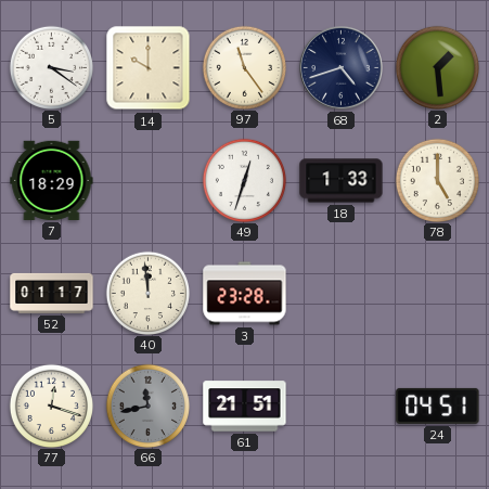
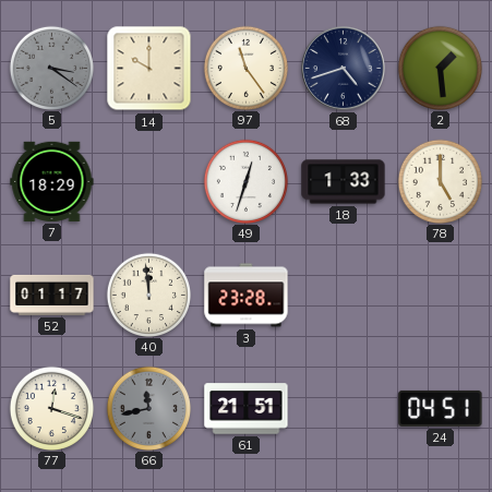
5 dial: white -> grey
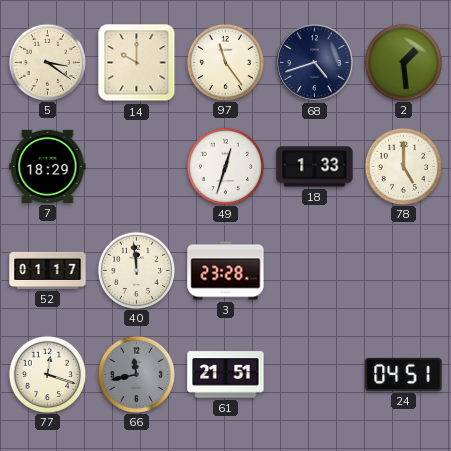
5 dial: grey -> cream
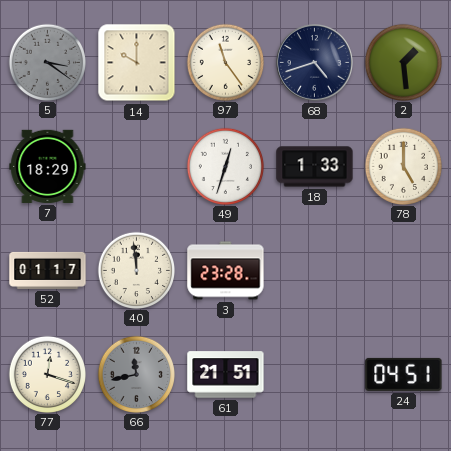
5 dial: cream -> grey
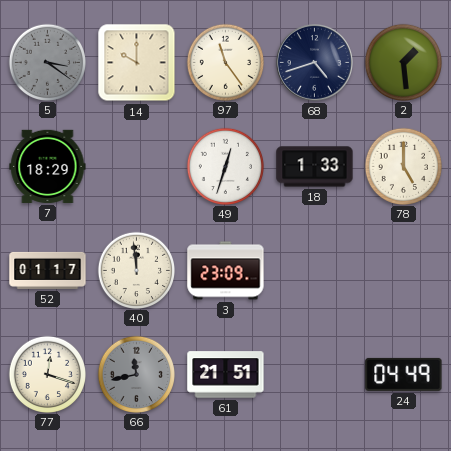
3: 23:28 -> 23:09
24: 04:51 -> 04:49
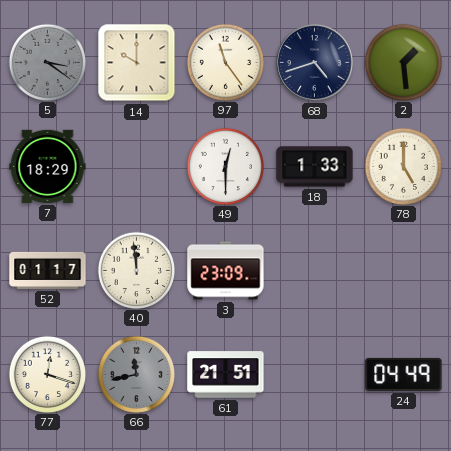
49: 12:33 -> 12:30
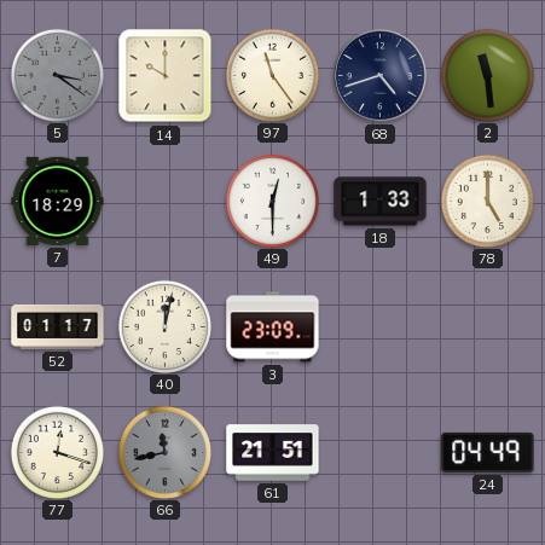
2: 1:29 -> 11:29
40: 11:59 -> 12:02
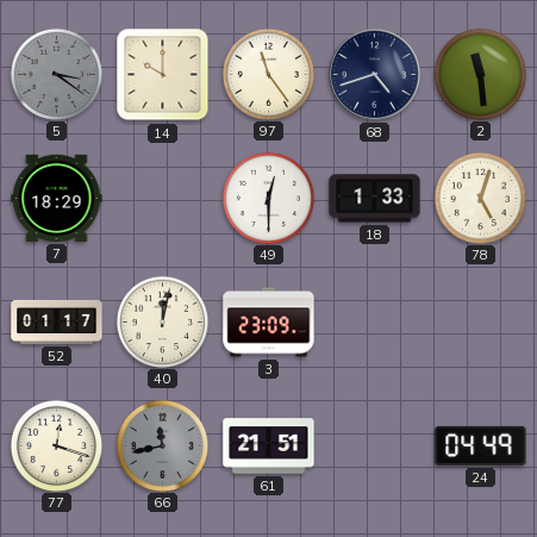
78: 5:00 -> 5:03
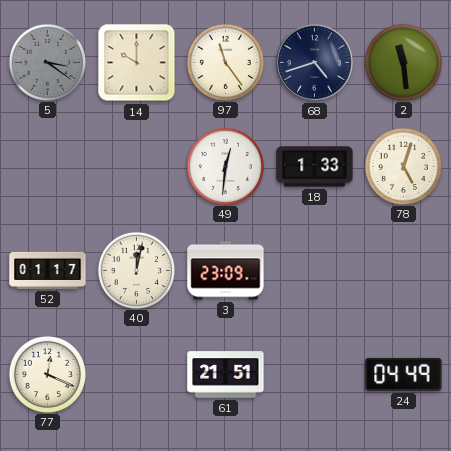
7: 18:29 -> none
49: 12:30 -> 12:31
77: 12:18 -> 12:19
66: 11:43 -> none
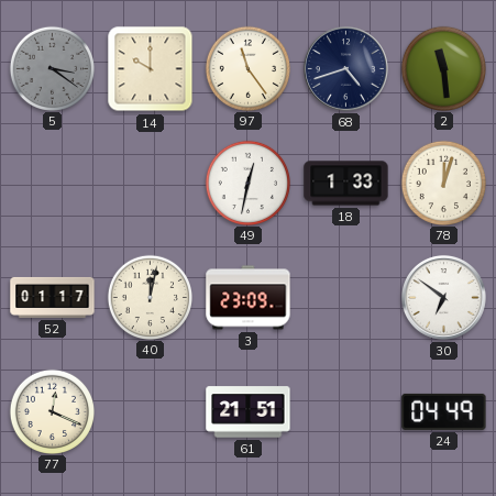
49: 12:31 -> 12:32
78: 5:03 -> 12:03
30: none -> 6:51
